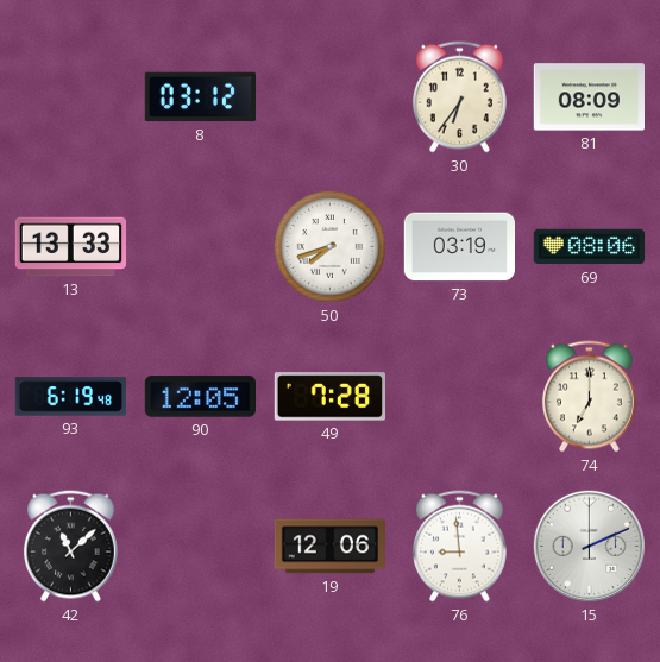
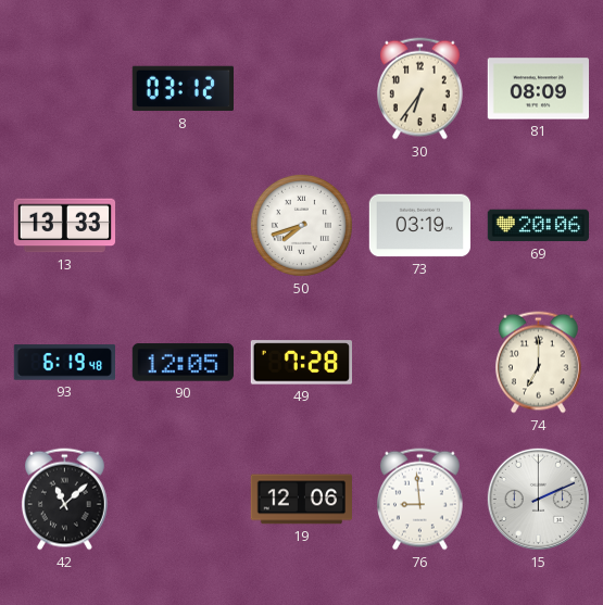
69: 08:06 -> 20:06
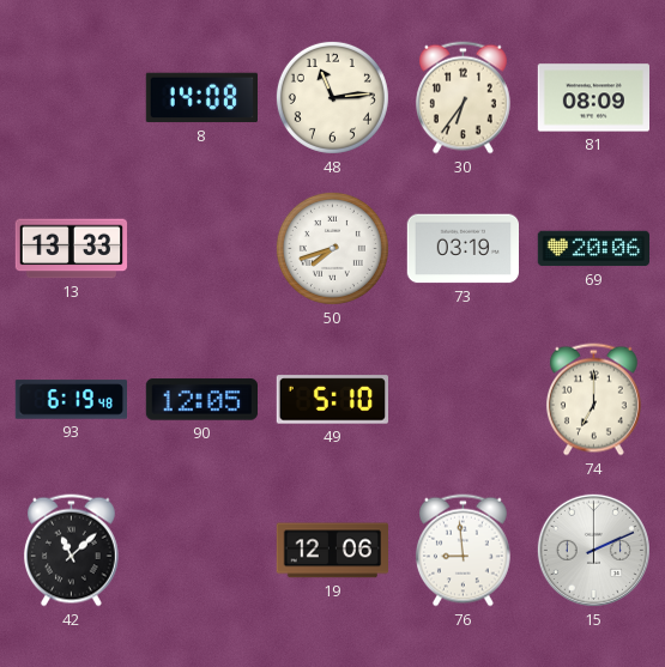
8: 03:12 -> 14:08
48: none -> 11:14
49: 7:28 -> 5:10
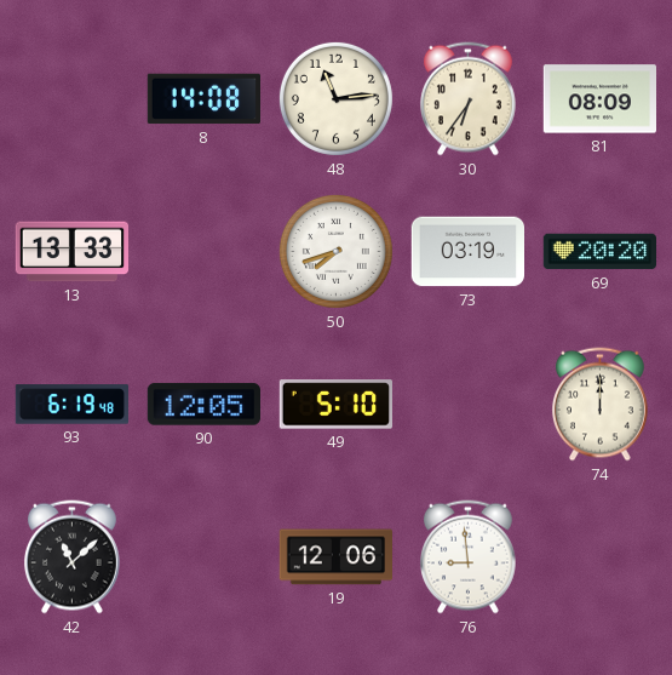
69: 20:06 -> 20:20
74: 7:00 -> 12:00
15: 2:11 -> none
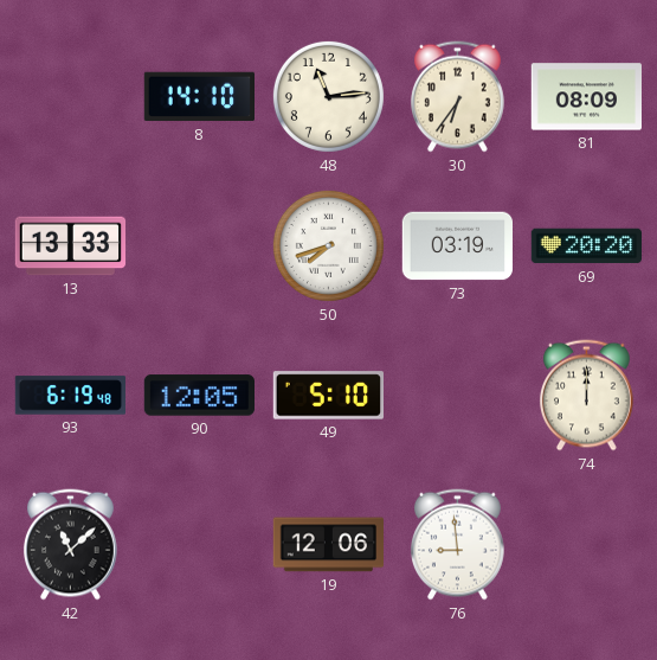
8: 14:08 -> 14:10
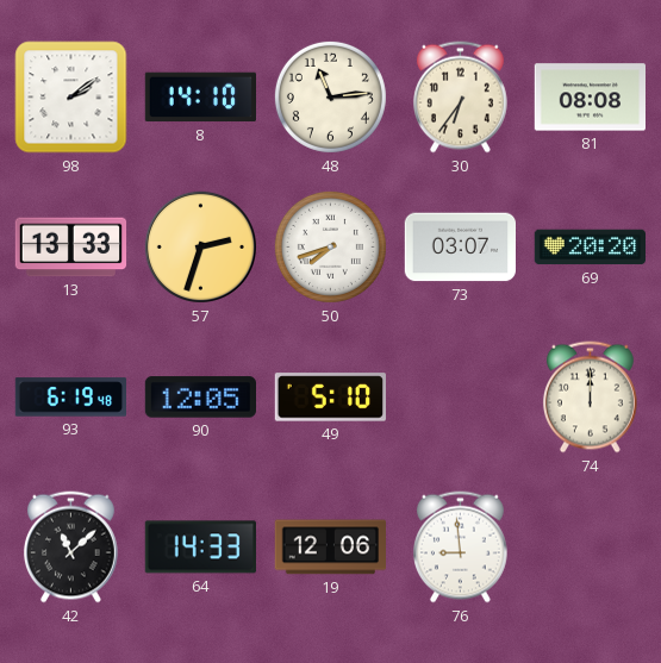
98: none -> 2:09
81: 08:09 -> 08:08
57: none -> 2:33
73: 03:19 -> 03:07
64: none -> 14:33
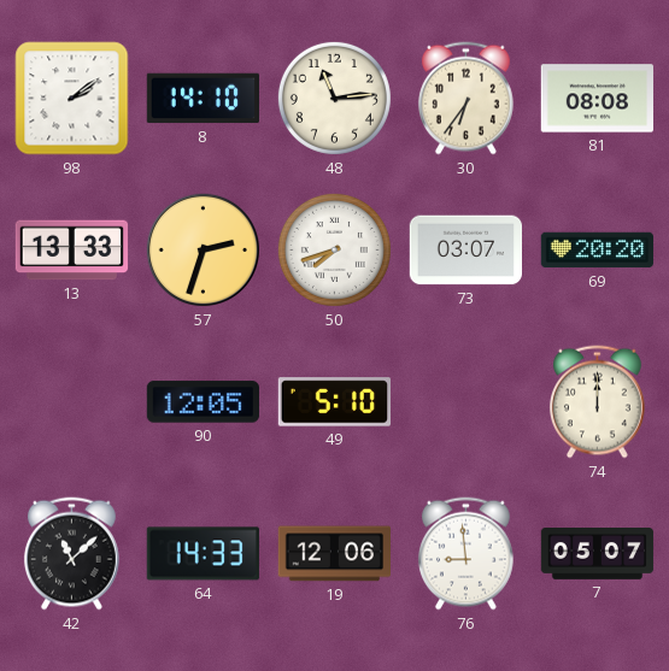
93: 6:19 -> none
7: none -> 05:07
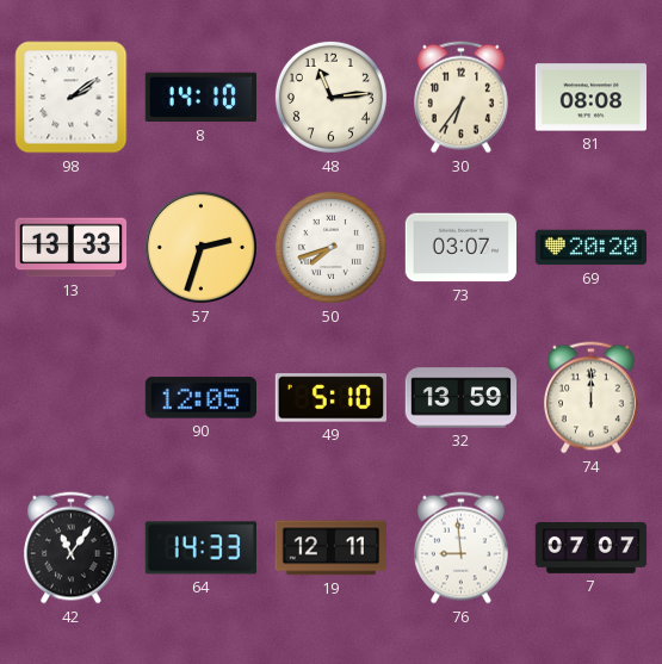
32: none -> 13:59
42: 11:08 -> 11:06
19: 12:06 -> 12:11
7: 05:07 -> 07:07
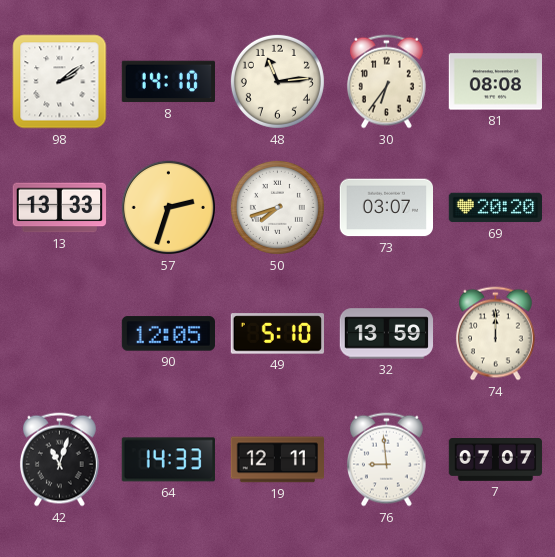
42: 11:06 -> 11:03
